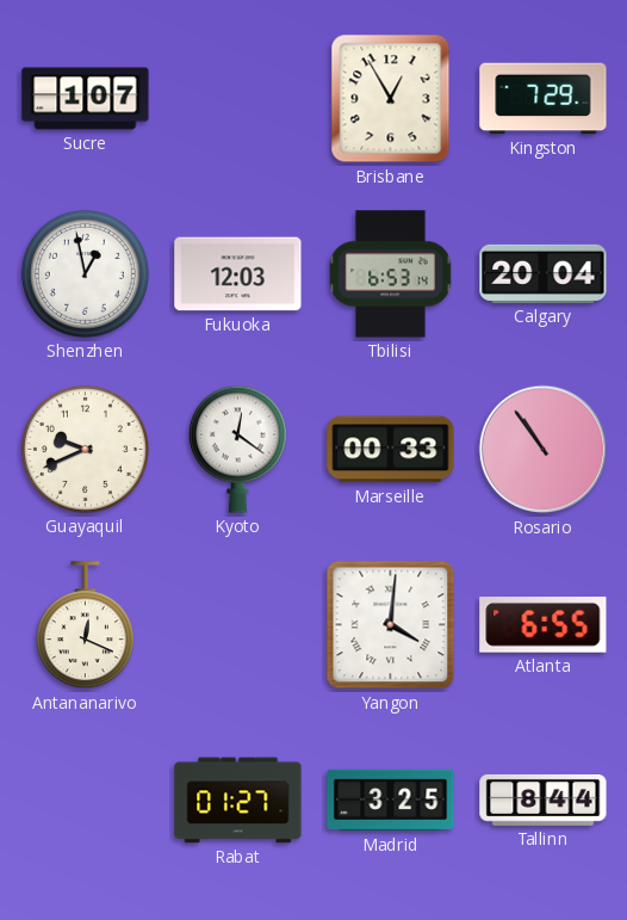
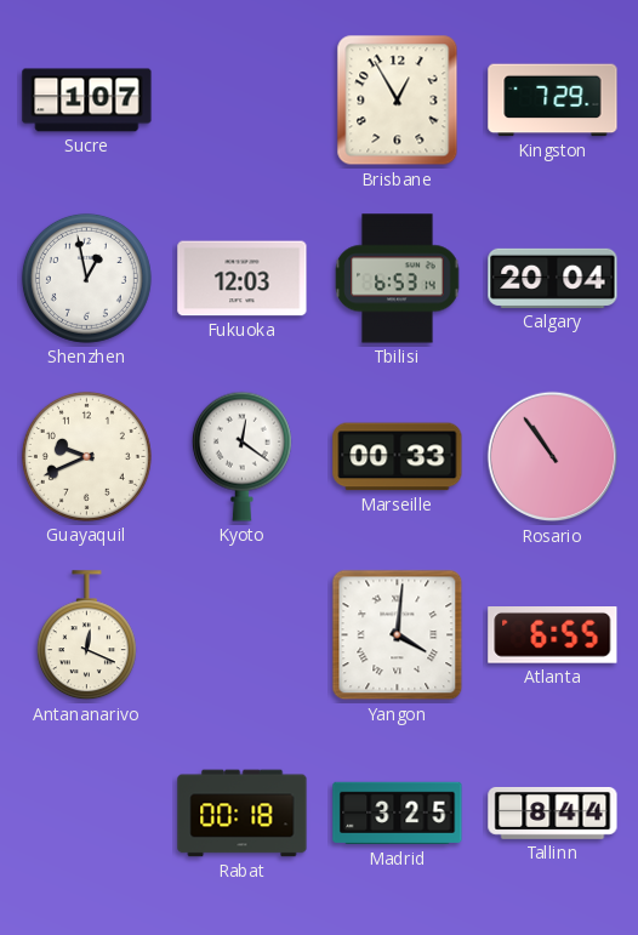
Rabat: 01:27 -> 00:18
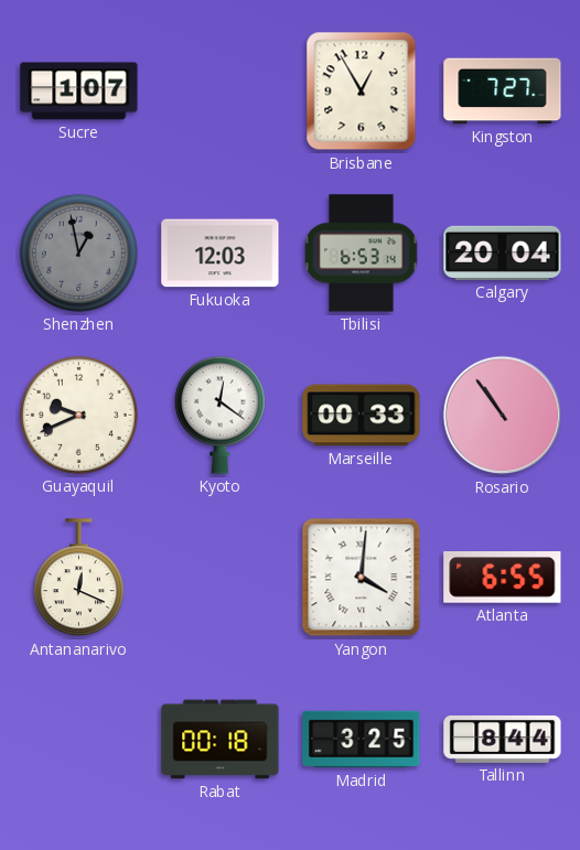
Kingston: 7:29 -> 7:27
Shenzhen dial: white -> grey
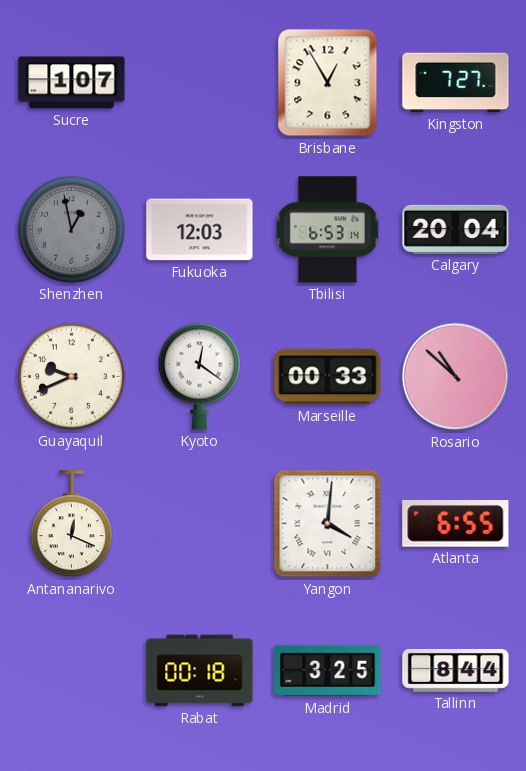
Rosario: 10:54 -> 10:52
